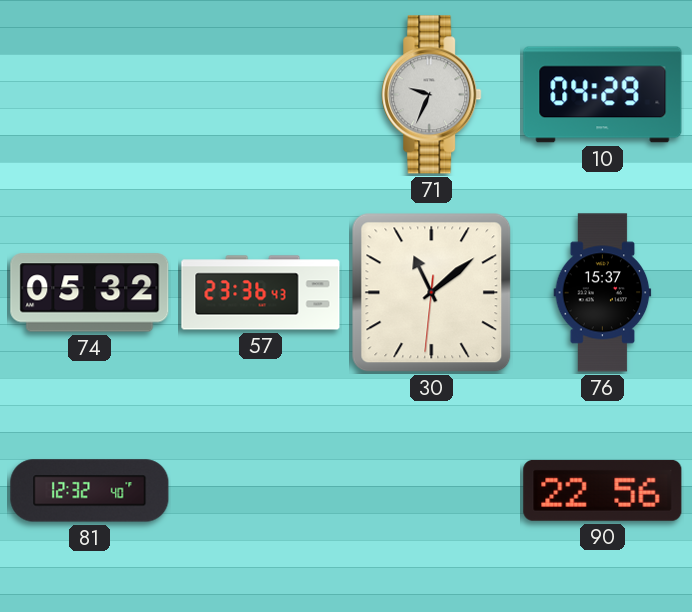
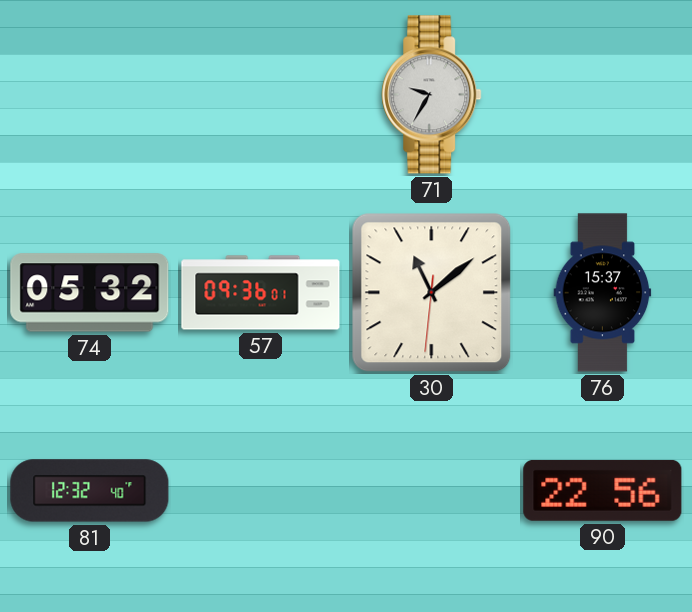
71: 9:34 -> 9:35
10: 04:29 -> none
57: 23:36 -> 09:36
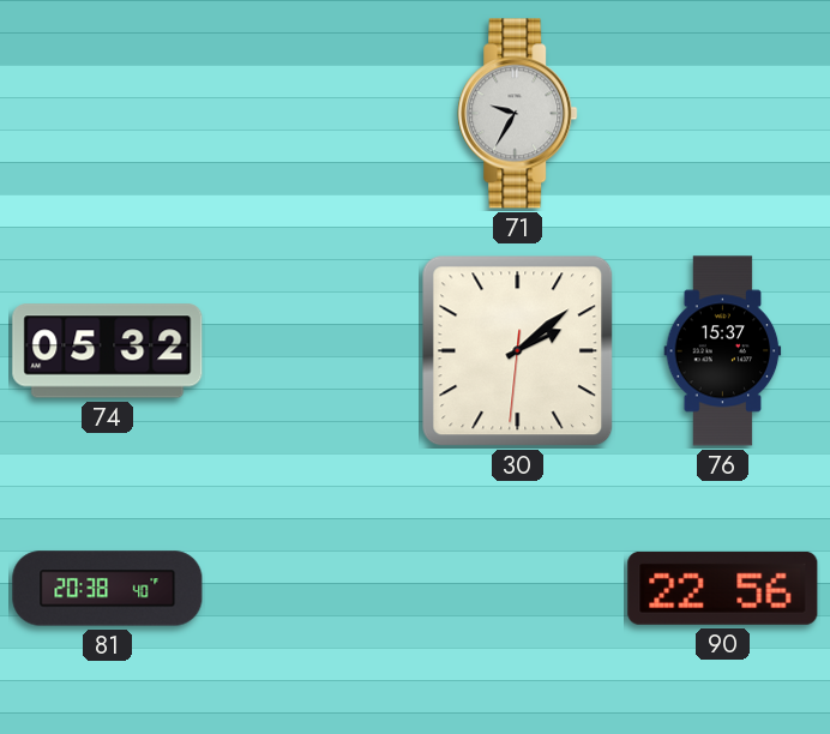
57: 09:36 -> none
30: 11:08 -> 2:08
81: 12:32 -> 20:38
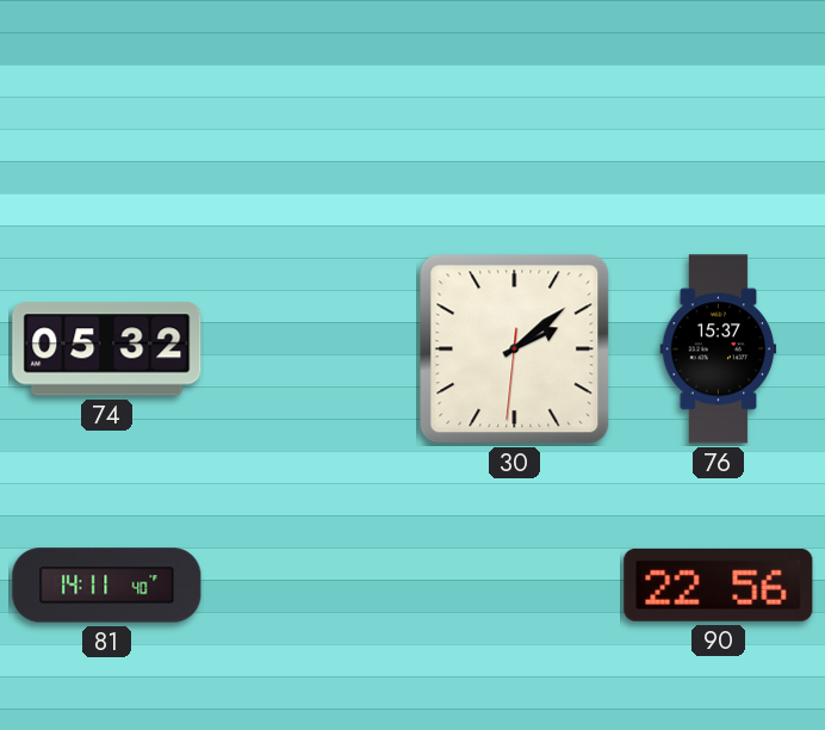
71: 9:35 -> none
81: 20:38 -> 14:11
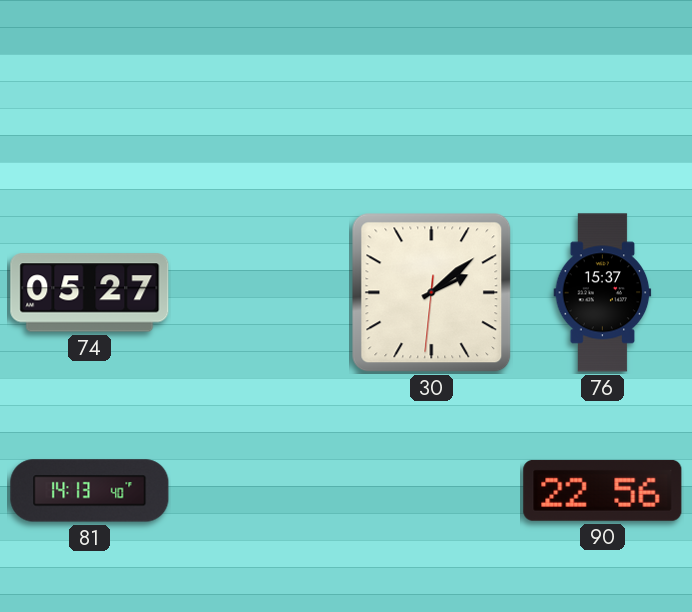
74: 05:32 -> 05:27
81: 14:11 -> 14:13
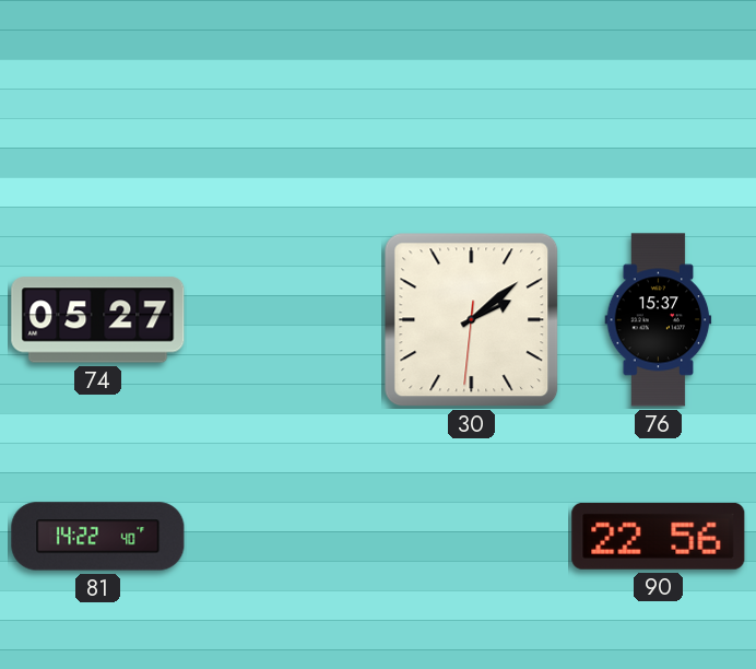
81: 14:13 -> 14:22
